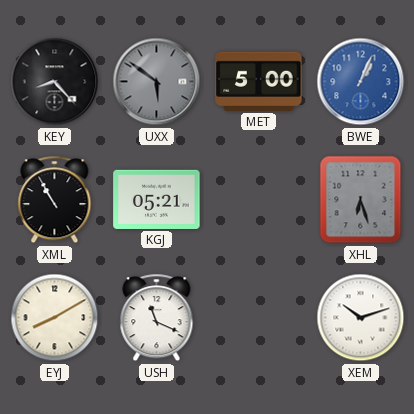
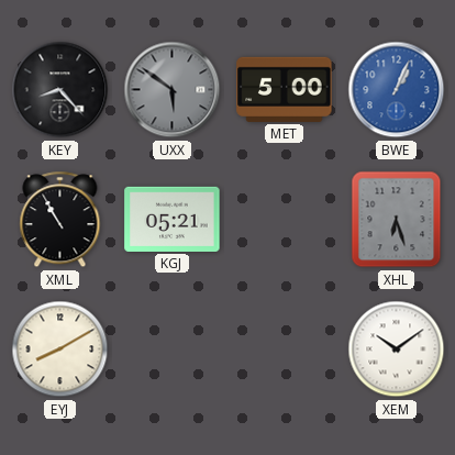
USH: 11:19 -> none
XEM: 10:12 -> 10:09
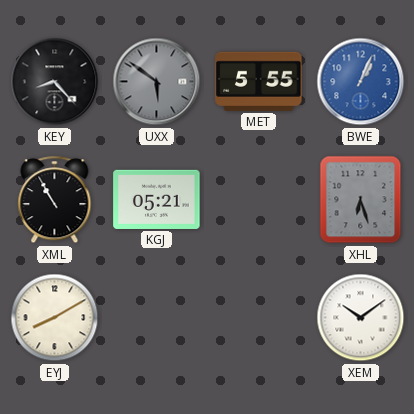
MET: 5:00 -> 5:55
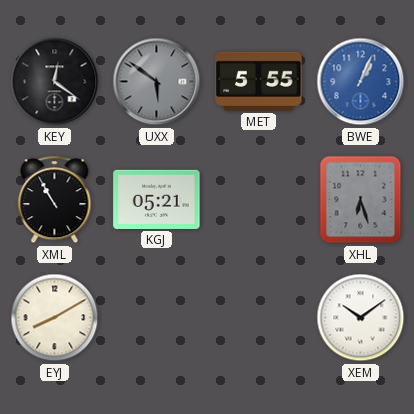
KEY: 8:23 -> 12:21
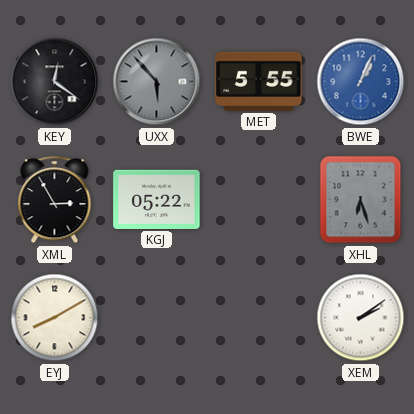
UXX: 5:51 -> 5:53
XML: 10:55 -> 2:55
KGJ: 05:21 -> 05:22
XEM: 10:09 -> 2:09
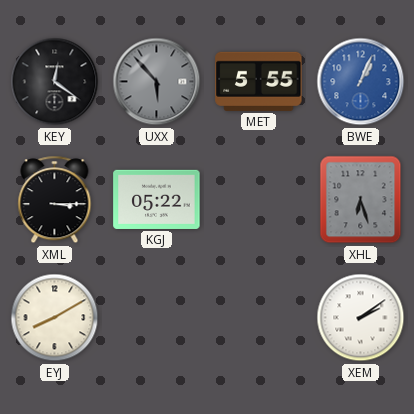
XML: 2:55 -> 3:15
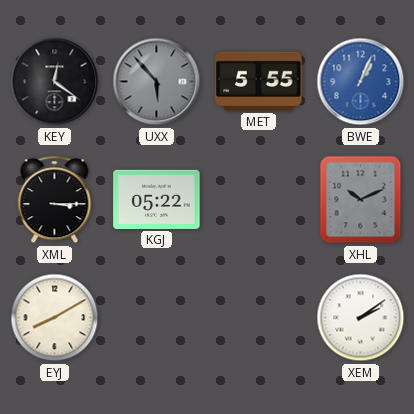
XHL: 6:27 -> 10:11
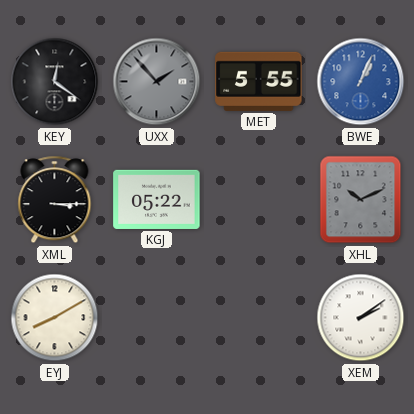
UXX: 5:53 -> 1:53
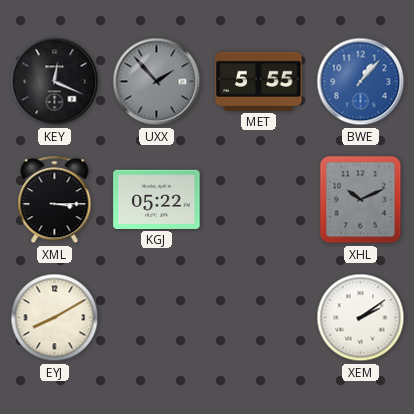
KEY: 12:21 -> 12:19
BWE: 1:04 -> 1:07
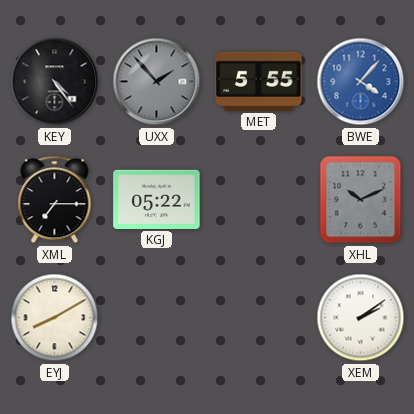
KEY: 12:19 -> 4:24
BWE: 1:07 -> 4:07
XML: 3:15 -> 7:15
